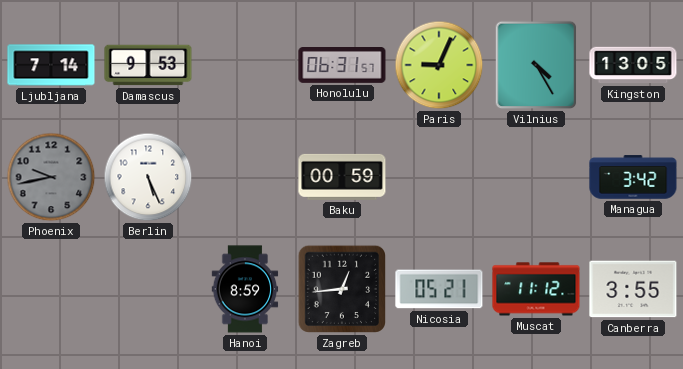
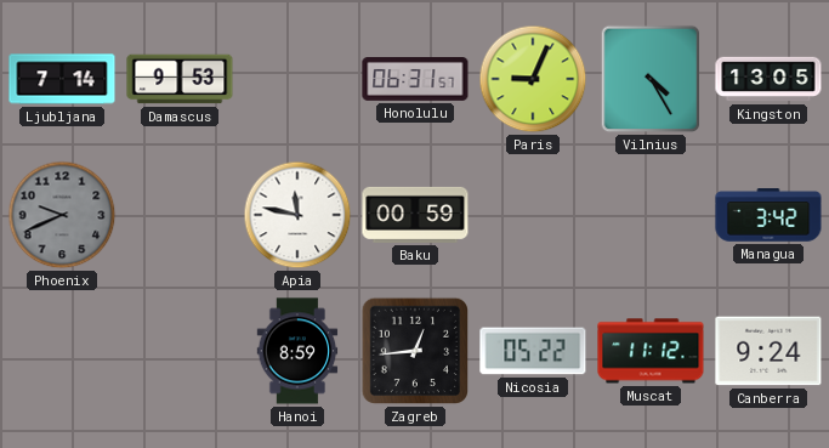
Phoenix: 9:43 -> 9:41
Berlin: 5:26 -> none
Apia: none -> 11:47
Nicosia: 05:21 -> 05:22
Canberra: 3:55 -> 9:24
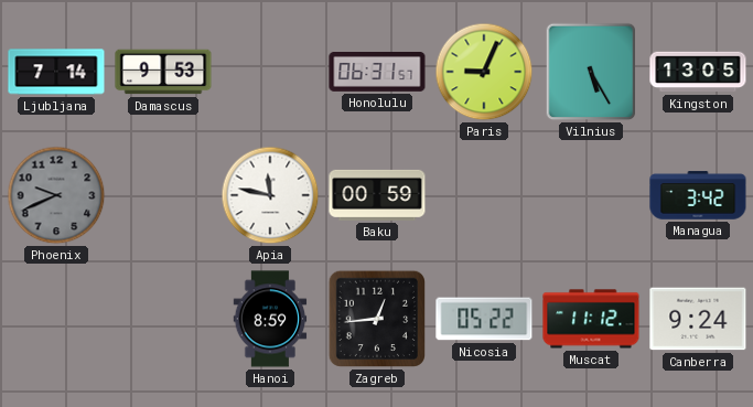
Vilnius: 4:25 -> 5:25
